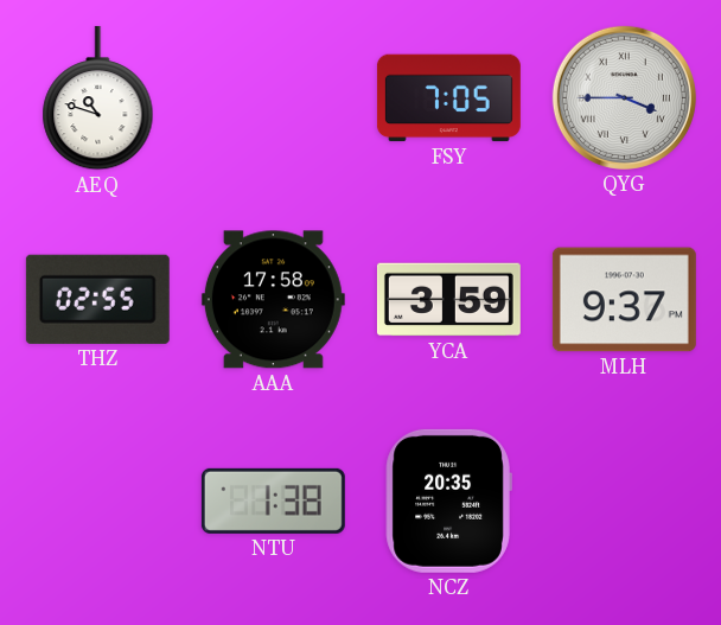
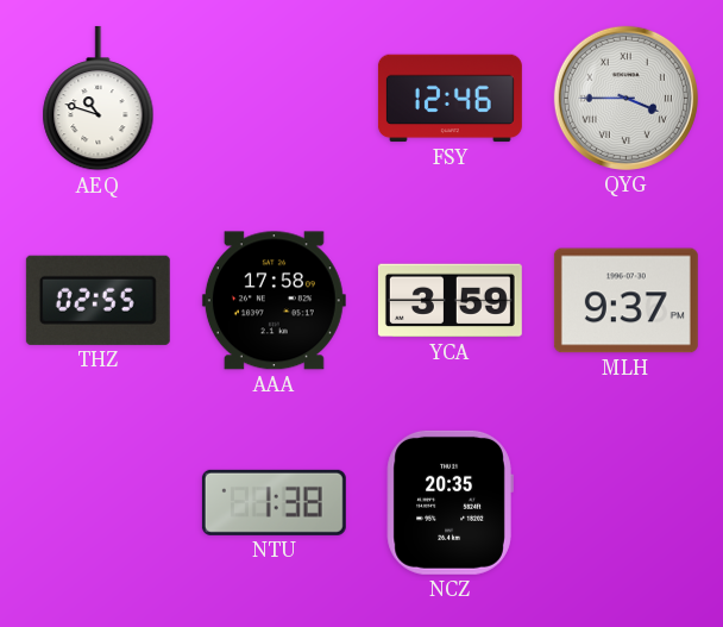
FSY: 7:05 -> 12:46
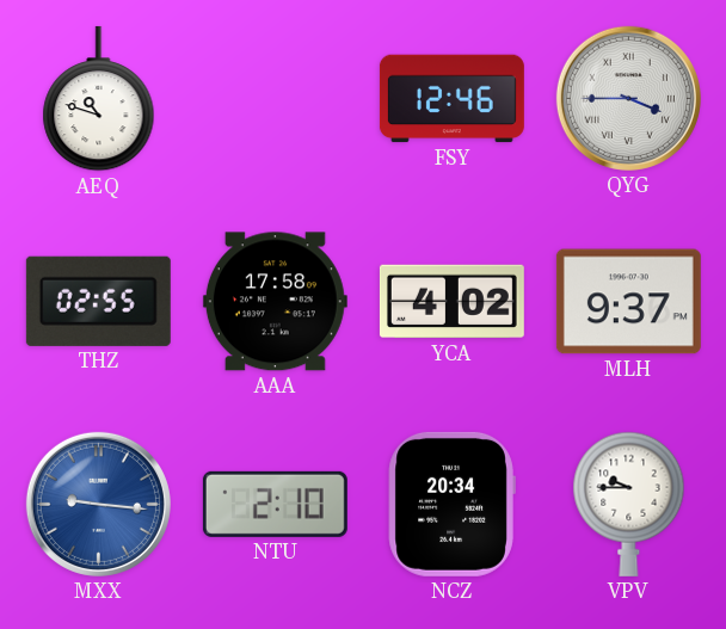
YCA: 3:59 -> 4:02
MXX: none -> 9:16
NTU: 1:38 -> 2:10
NCZ: 20:35 -> 20:34
VPV: none -> 9:45
